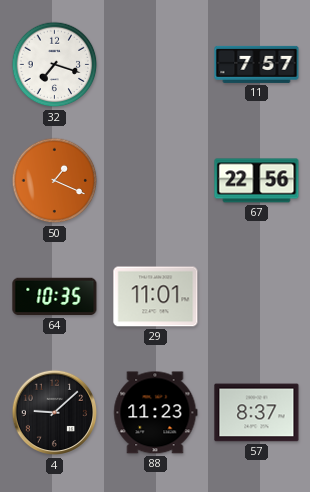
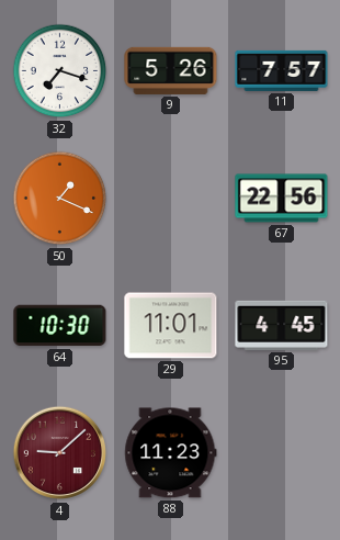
9: none -> 5:26
64: 10:35 -> 10:30
95: none -> 4:45
4 dial: black -> burgundy
57: 8:37 -> none
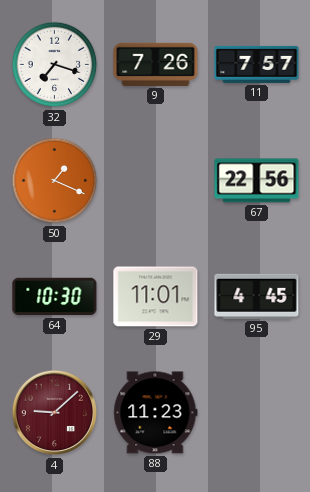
9: 5:26 -> 7:26
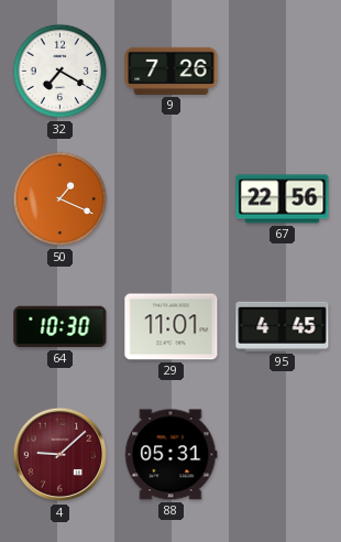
32: 7:18 -> 7:20
11: 7:57 -> none
88: 11:23 -> 05:31
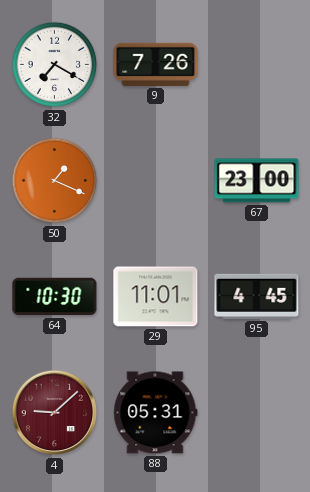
67: 22:56 -> 23:00
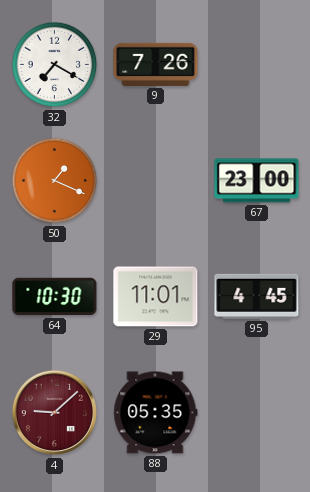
88: 05:31 -> 05:35
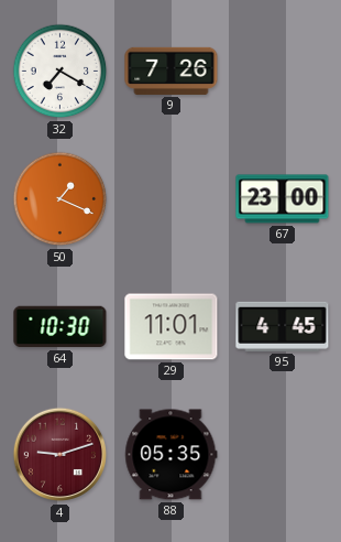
4: 9:08 -> 9:12
